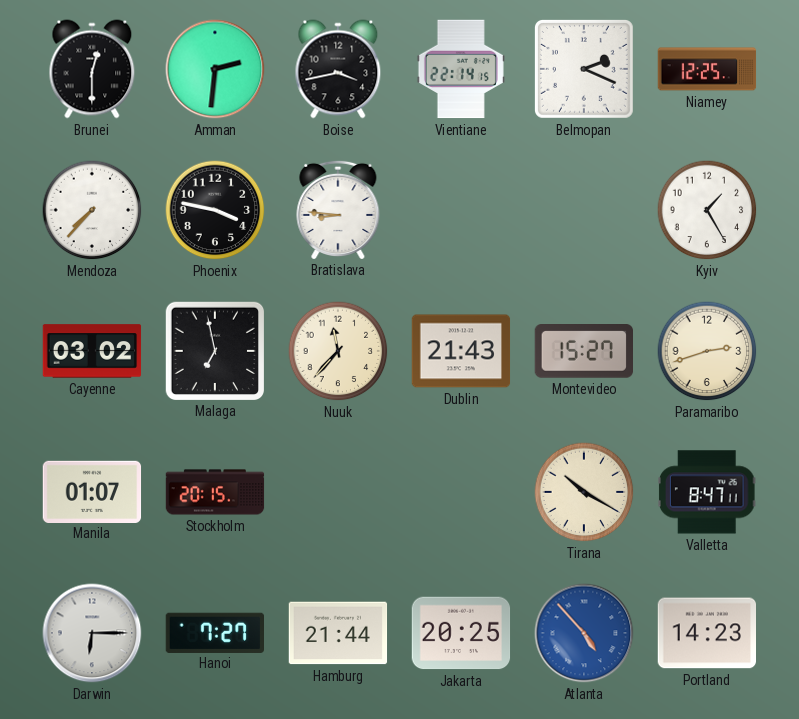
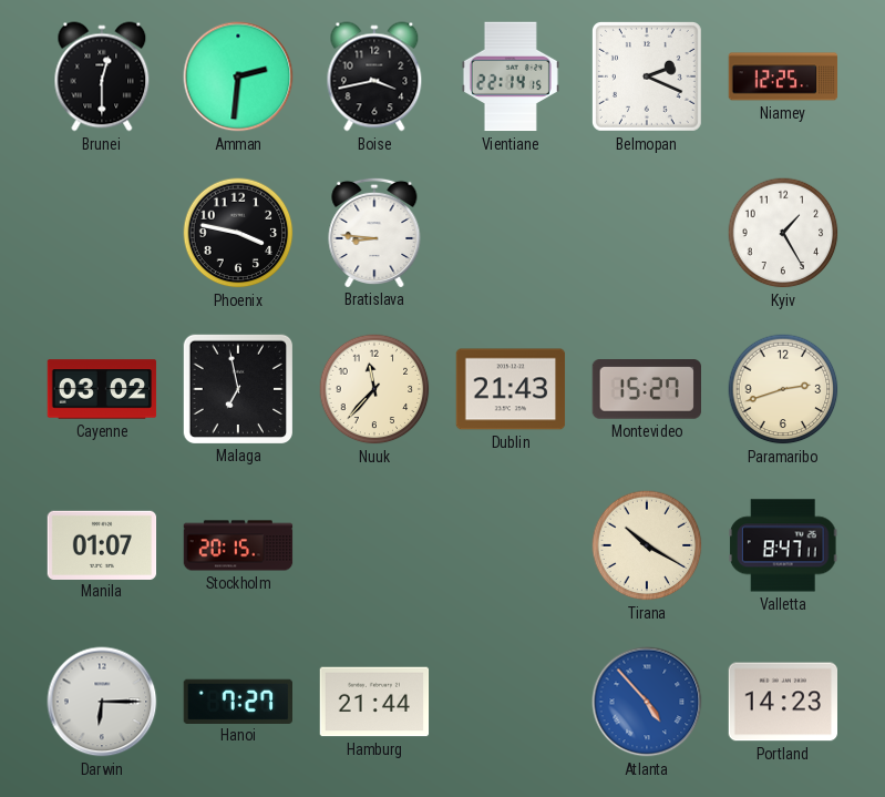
Mendoza: 7:37 -> none
Jakarta: 20:25 -> none
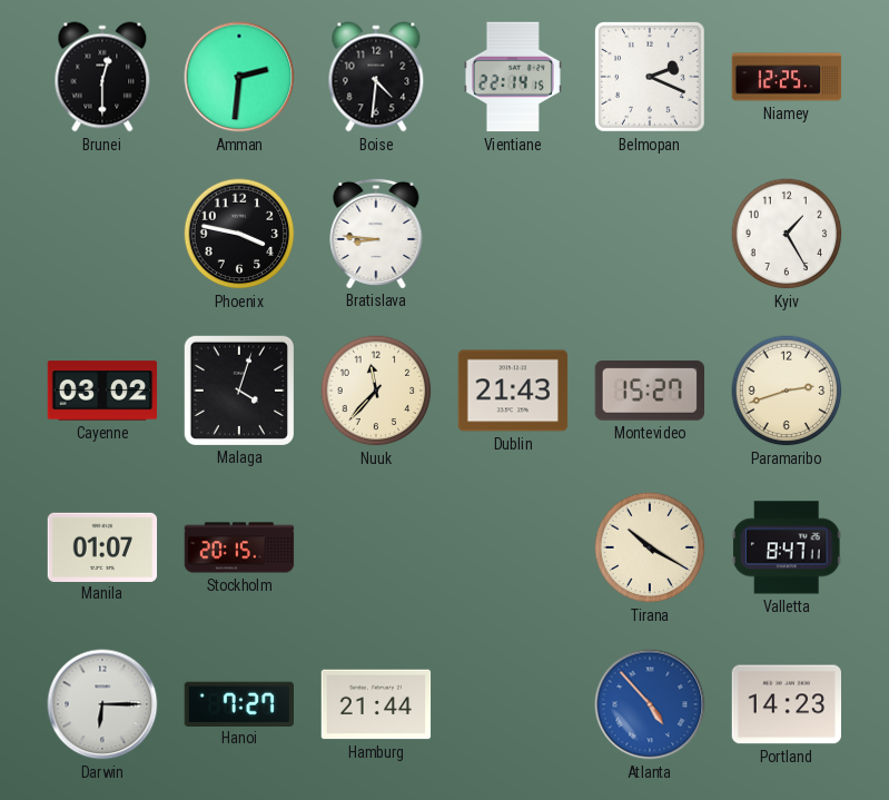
Boise: 3:43 -> 4:31
Malaga: 6:58 -> 4:03
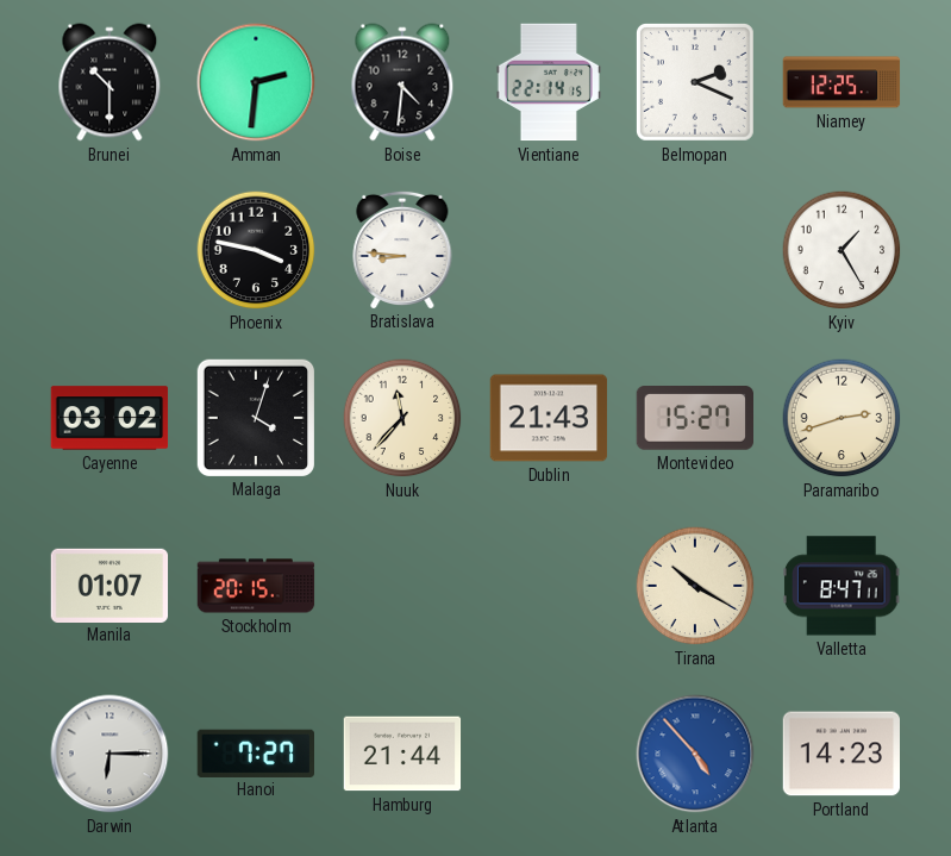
Brunei: 12:30 -> 10:30
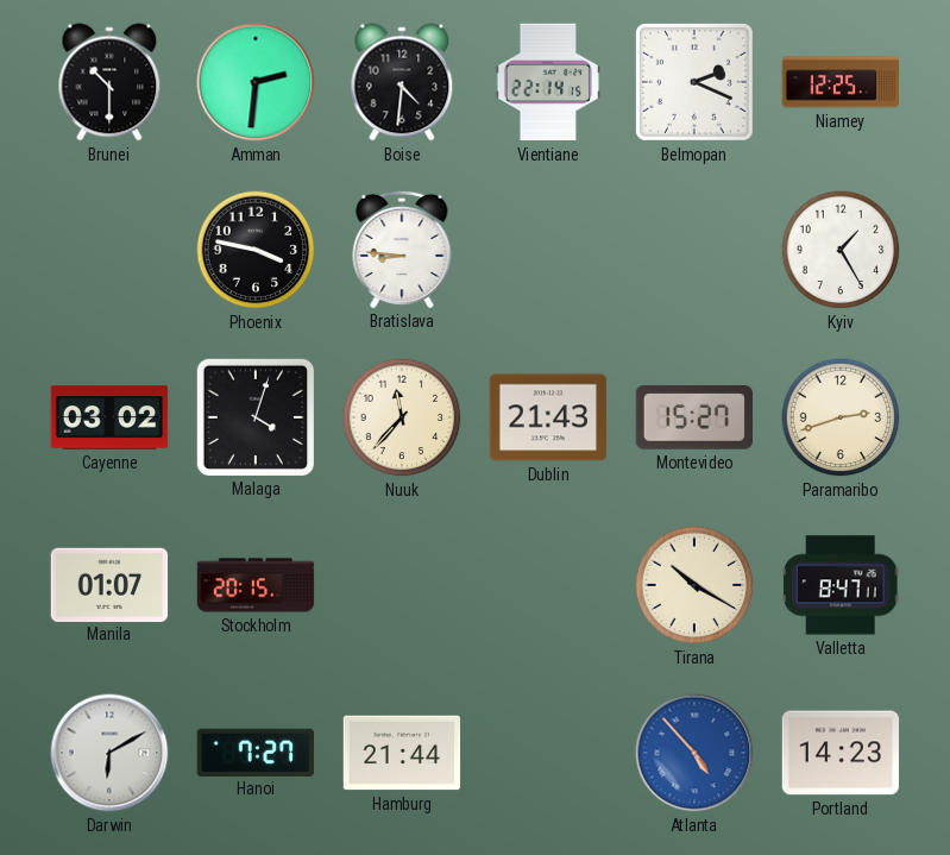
Darwin: 6:15 -> 6:10
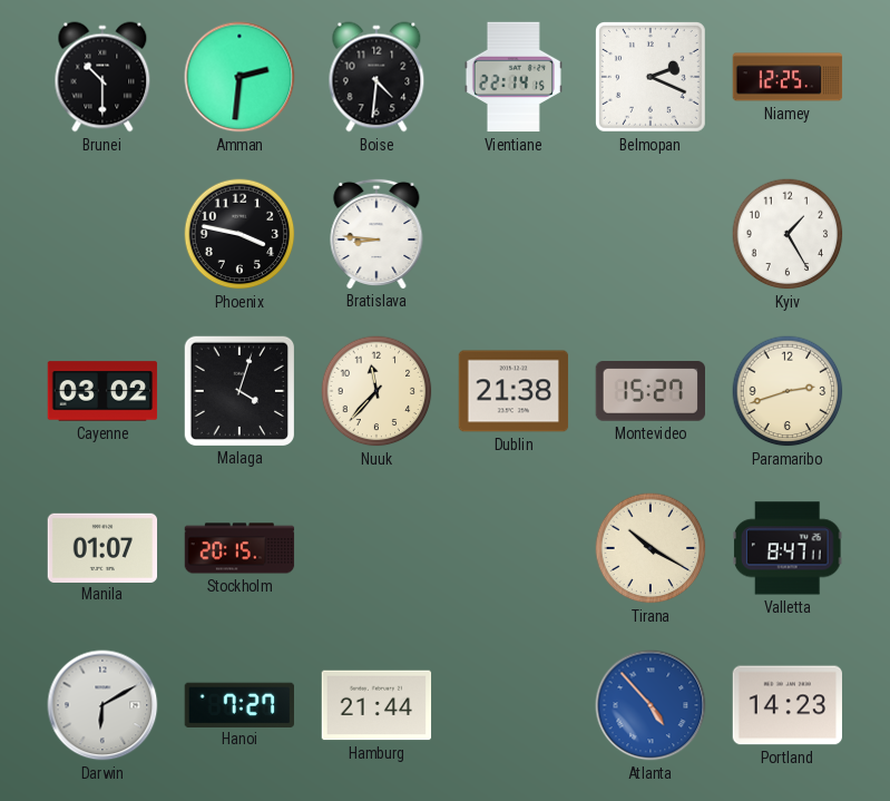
Dublin: 21:43 -> 21:38
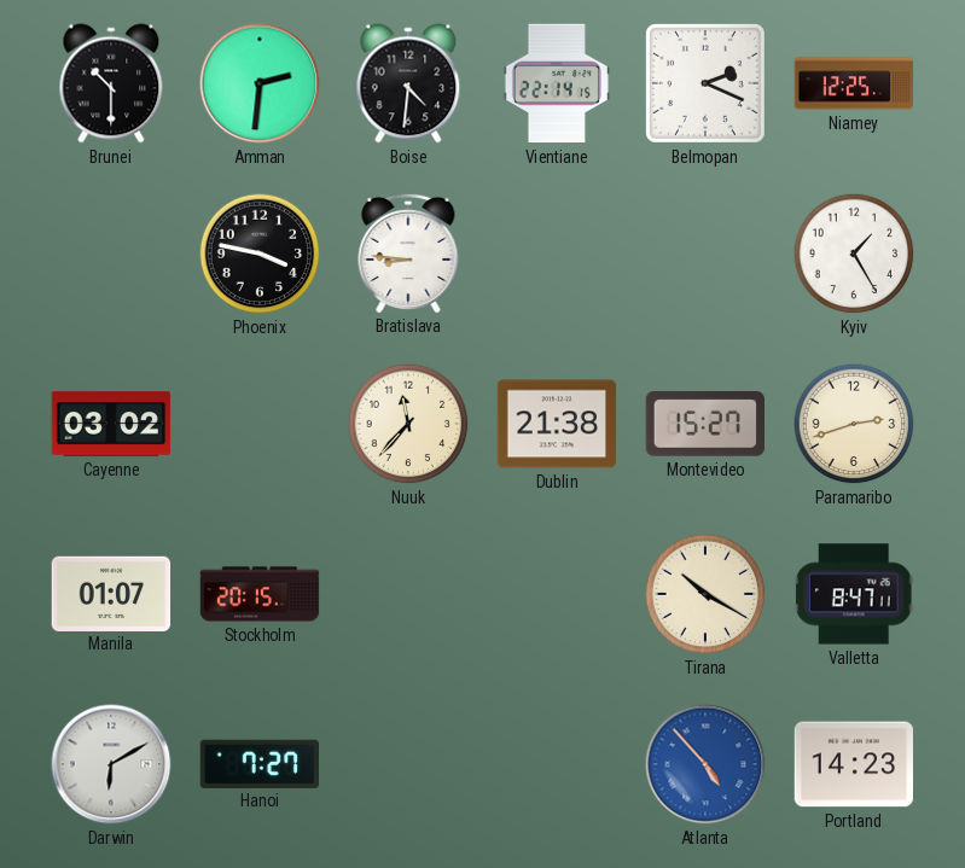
Malaga: 4:03 -> none
Hamburg: 21:44 -> none
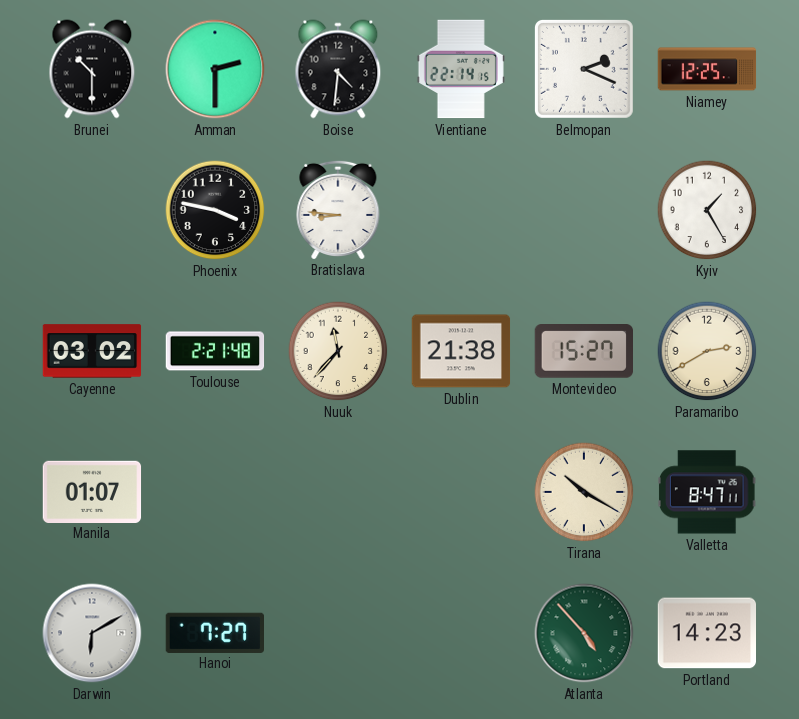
Amman: 2:31 -> 2:30
Toulouse: none -> 2:21
Paramaribo: 2:42 -> 2:40
Stockholm: 20:15 -> none
Atlanta dial: blue -> green
